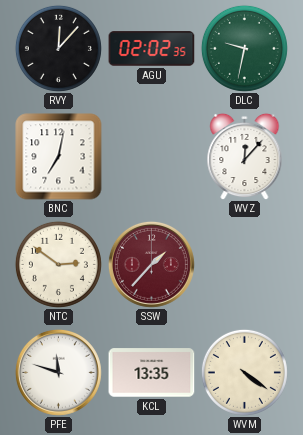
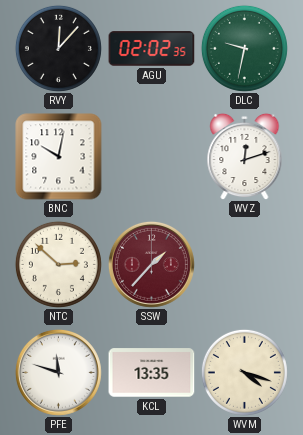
BNC: 7:02 -> 10:02
WVZ: 12:07 -> 12:12
NTC: 2:51 -> 2:52
WVM: 4:21 -> 4:18
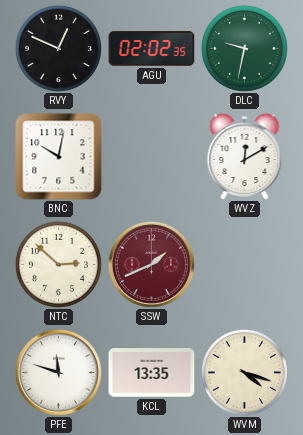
RVY: 12:07 -> 12:49
WVZ: 12:12 -> 12:10
SSW: 1:37 -> 1:41
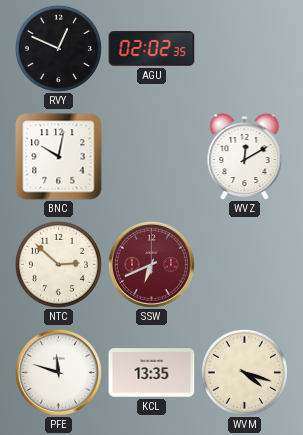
DLC: 9:32 -> none
SSW: 1:41 -> 6:41
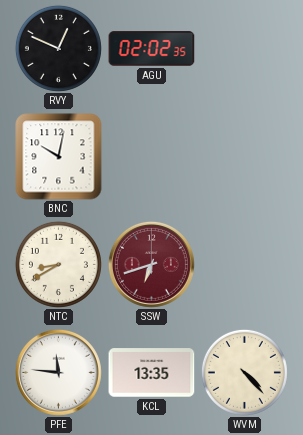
WVZ: 12:10 -> none
NTC: 2:52 -> 8:40
SSW: 6:41 -> 6:42
PFE: 11:48 -> 11:46
WVM: 4:18 -> 4:23
